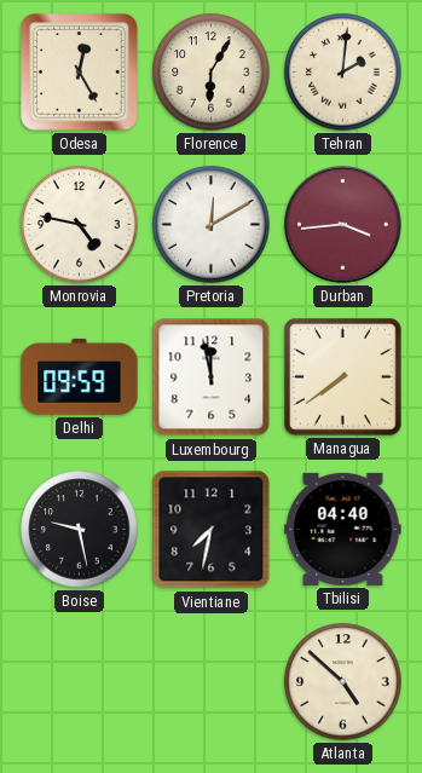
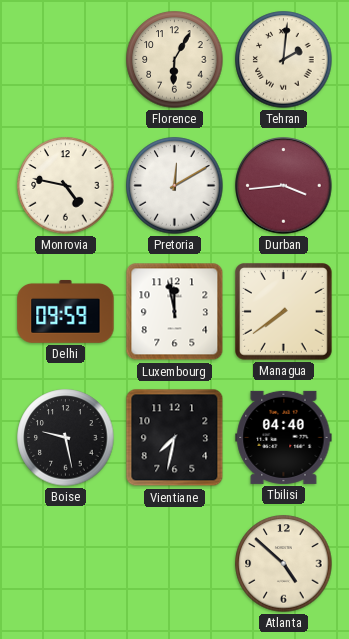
Odesa: 12:25 -> none
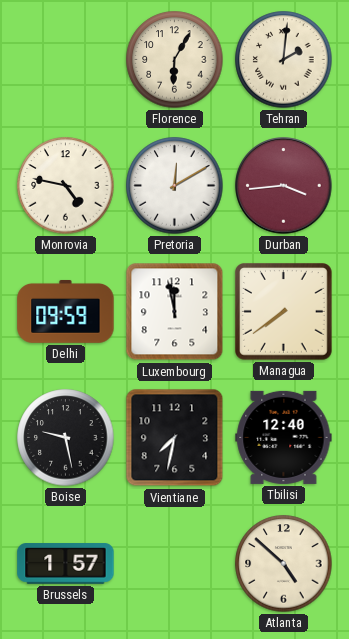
Tbilisi: 04:40 -> 12:40
Brussels: none -> 1:57
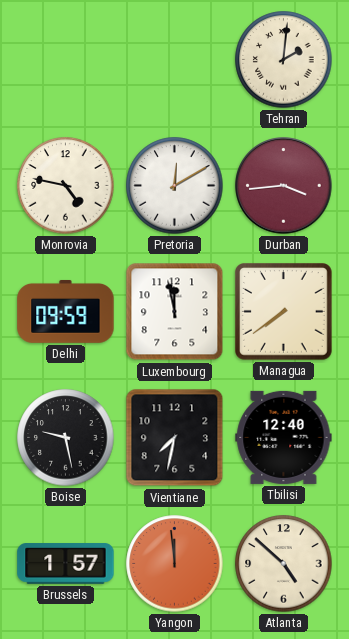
Florence: 6:05 -> none
Yangon: none -> 11:59
